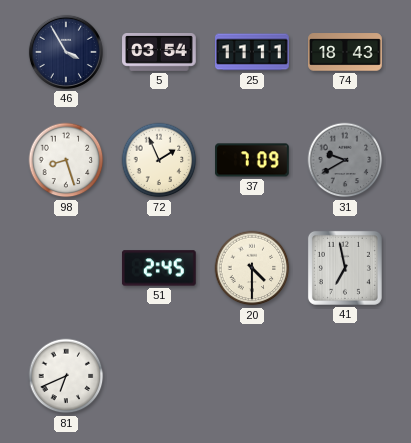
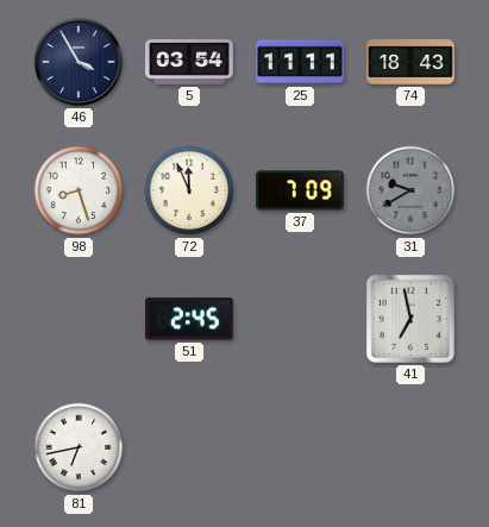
72: 1:56 -> 11:56
20: 4:30 -> none
81: 6:41 -> 6:43
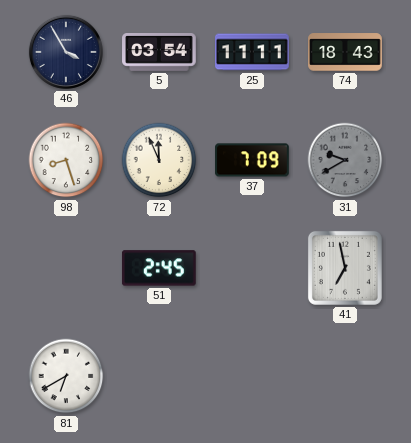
81: 6:43 -> 6:40
